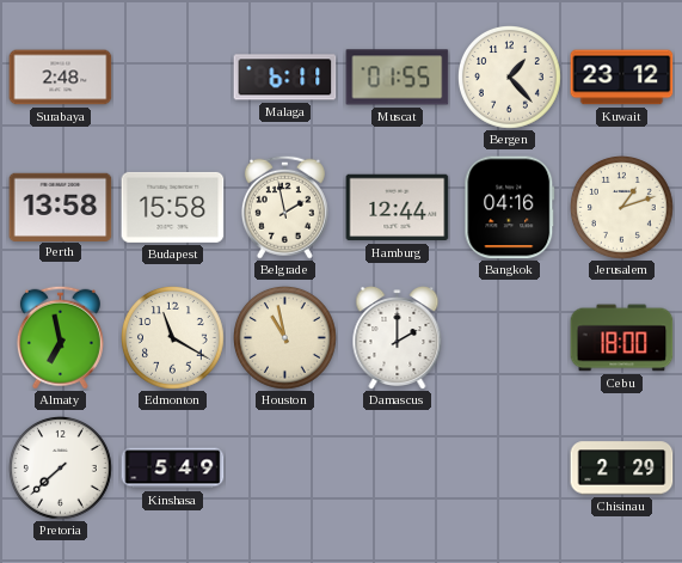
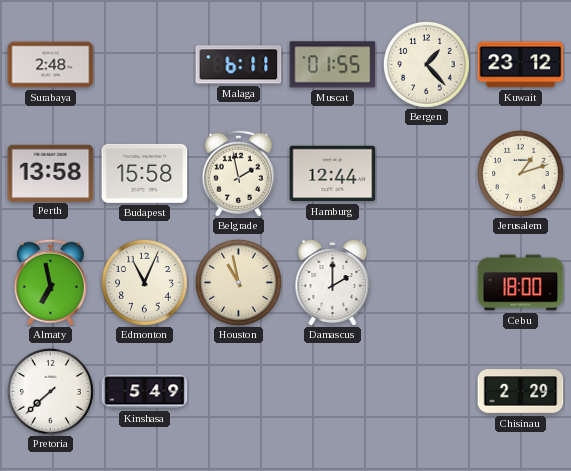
Bangkok: 04:16 -> none
Edmonton: 11:20 -> 11:04
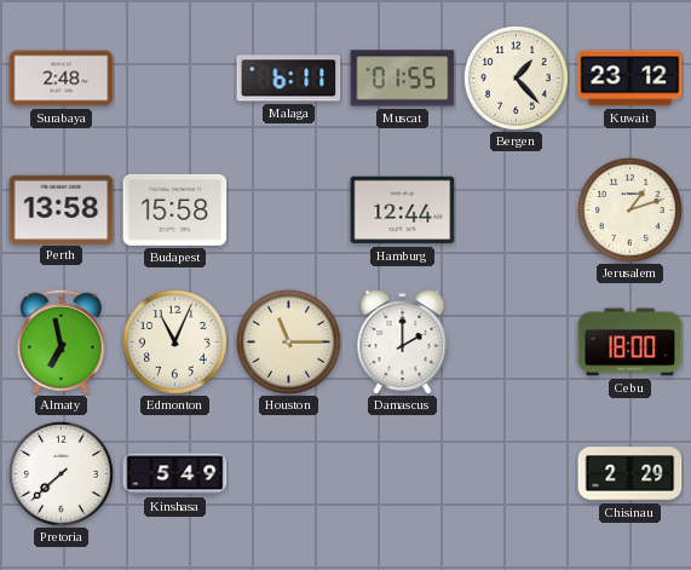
Belgrade: 1:58 -> none
Houston: 10:58 -> 11:15
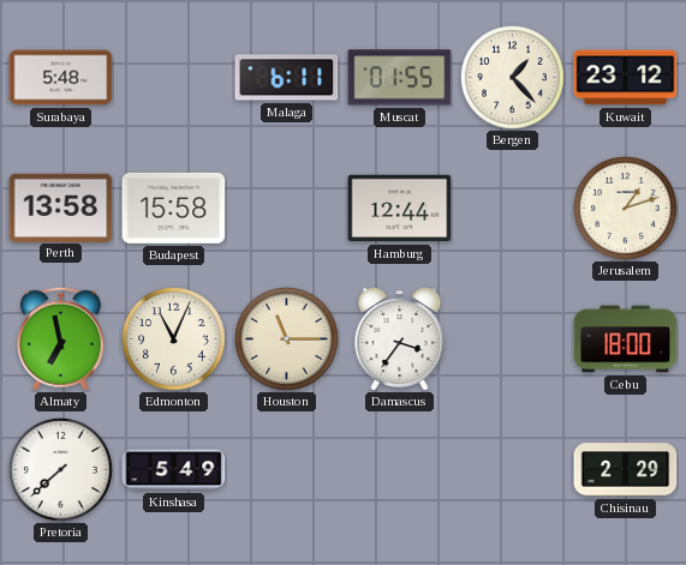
Surabaya: 2:48 -> 5:48
Damascus: 2:00 -> 3:36
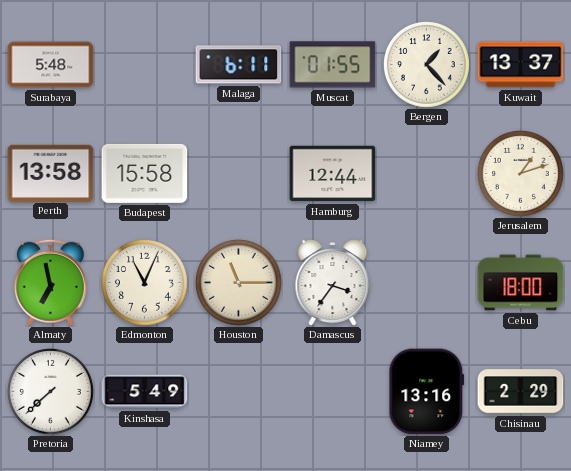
Kuwait: 23:12 -> 13:37
Niamey: none -> 13:16
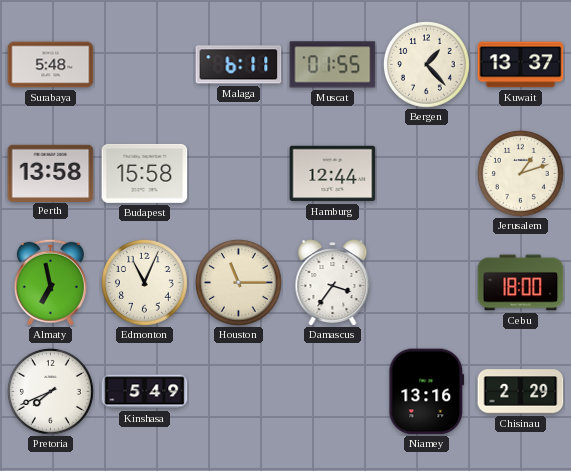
Pretoria: 7:38 -> 7:41
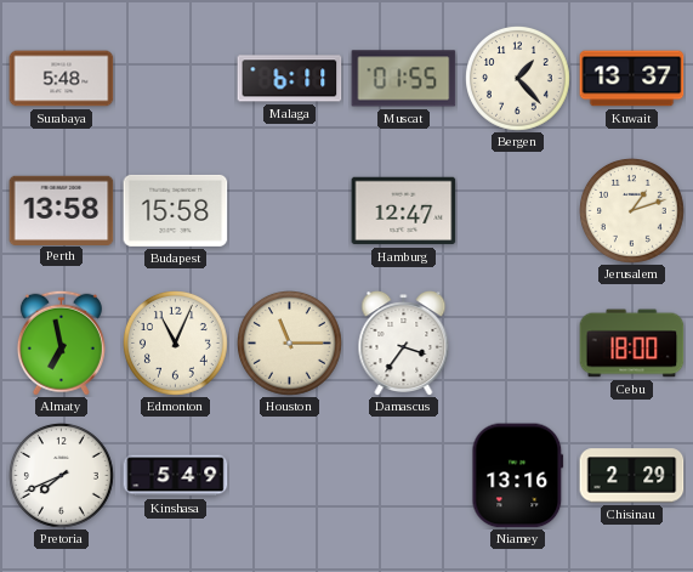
Hamburg: 12:44 -> 12:47
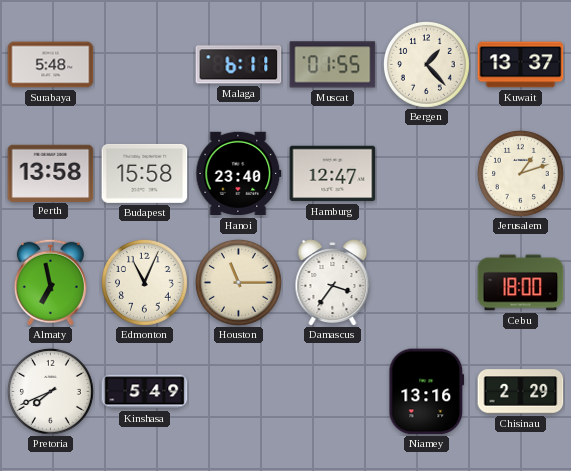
Hanoi: none -> 23:40
